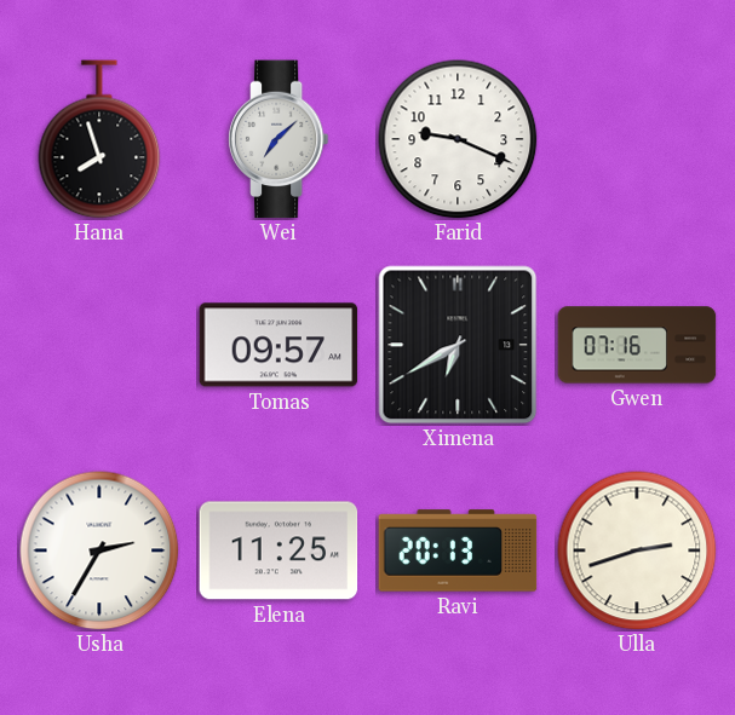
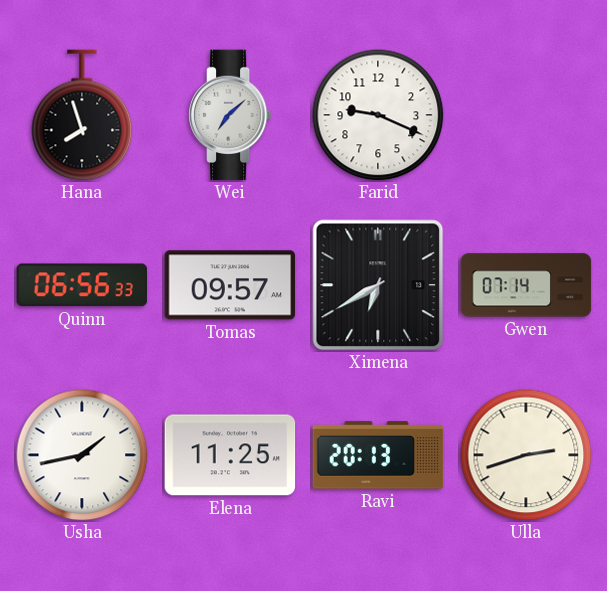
Quinn: none -> 06:56
Gwen: 07:16 -> 07:14
Usha: 2:35 -> 1:43
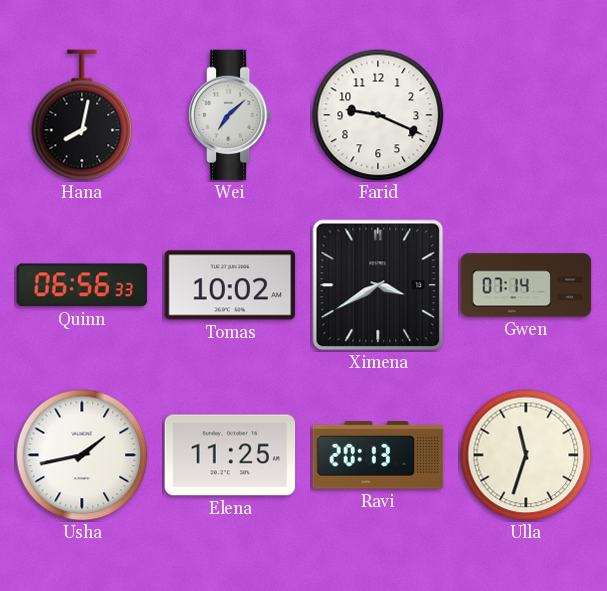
Hana: 7:57 -> 8:02
Tomas: 09:57 -> 10:02
Ximena: 6:40 -> 3:40
Ulla: 2:42 -> 11:33
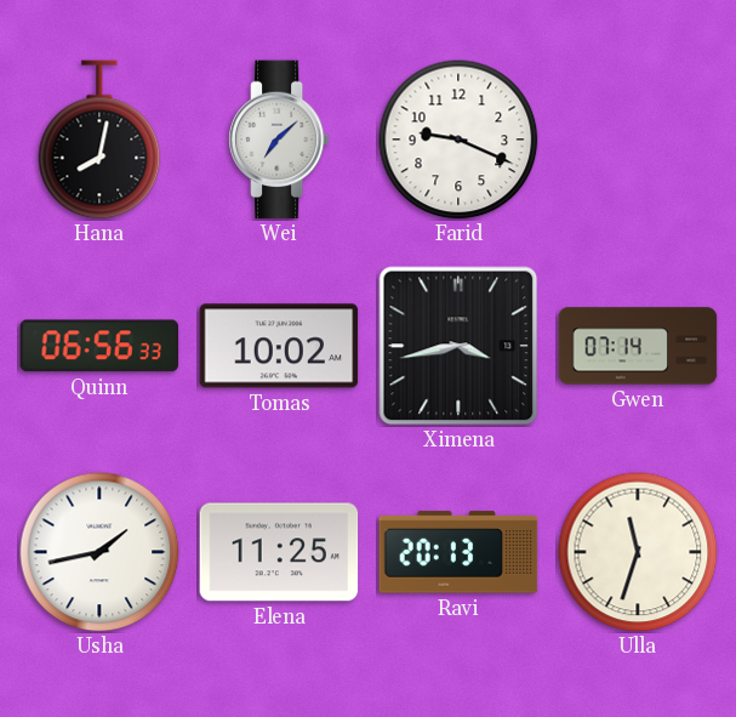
Ximena: 3:40 -> 3:43
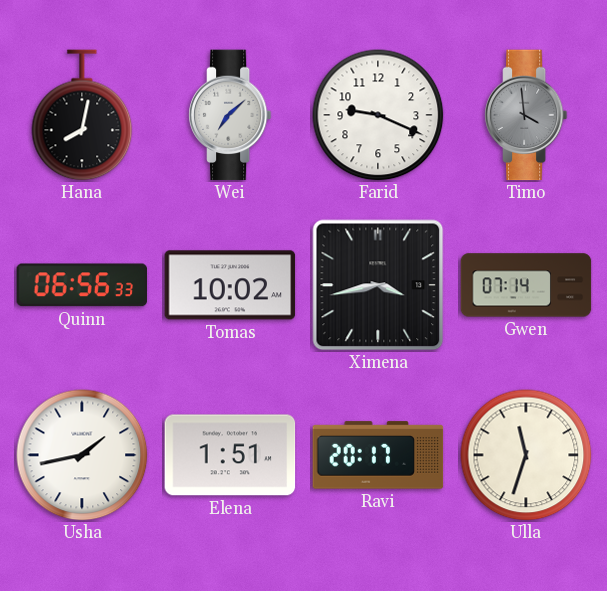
Timo: none -> 3:59
Elena: 11:25 -> 1:51
Ravi: 20:13 -> 20:17
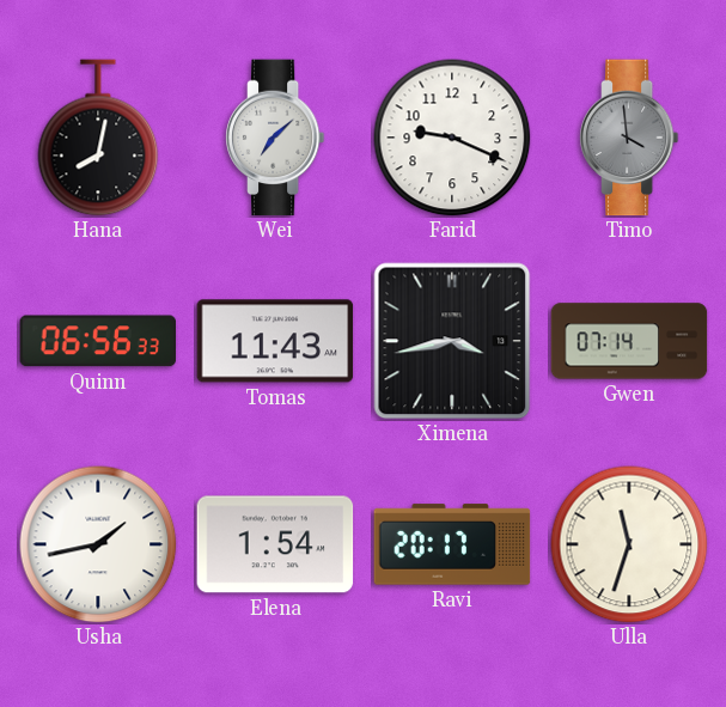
Tomas: 10:02 -> 11:43
Elena: 1:51 -> 1:54
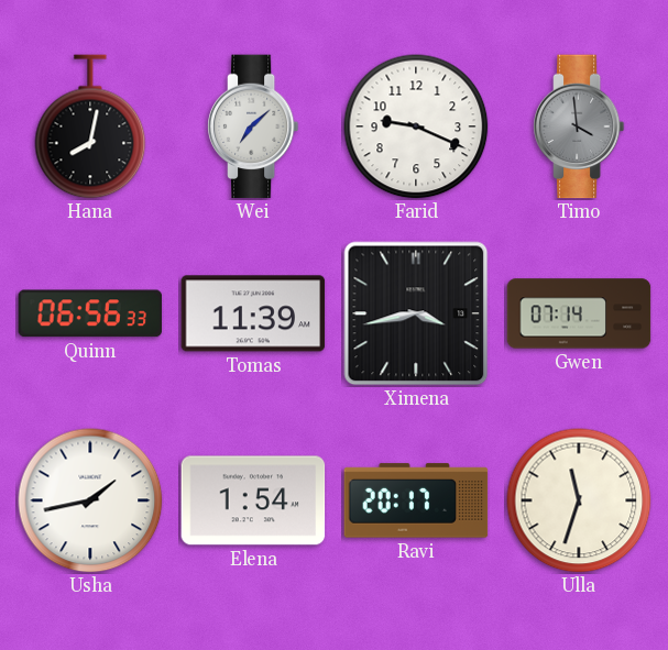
Tomas: 11:43 -> 11:39
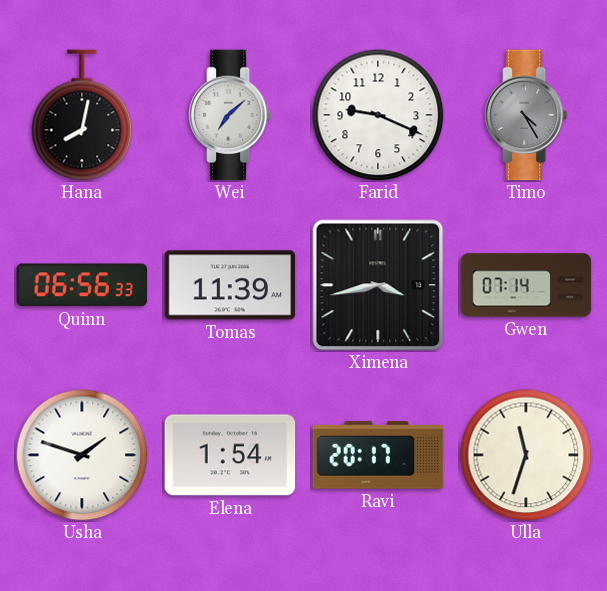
Timo: 3:59 -> 4:25
Usha: 1:43 -> 1:48
